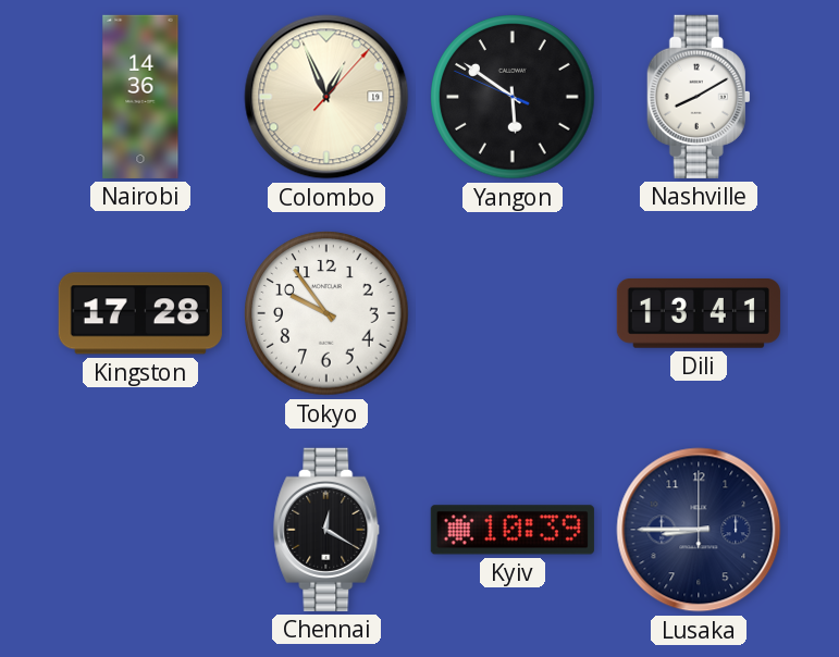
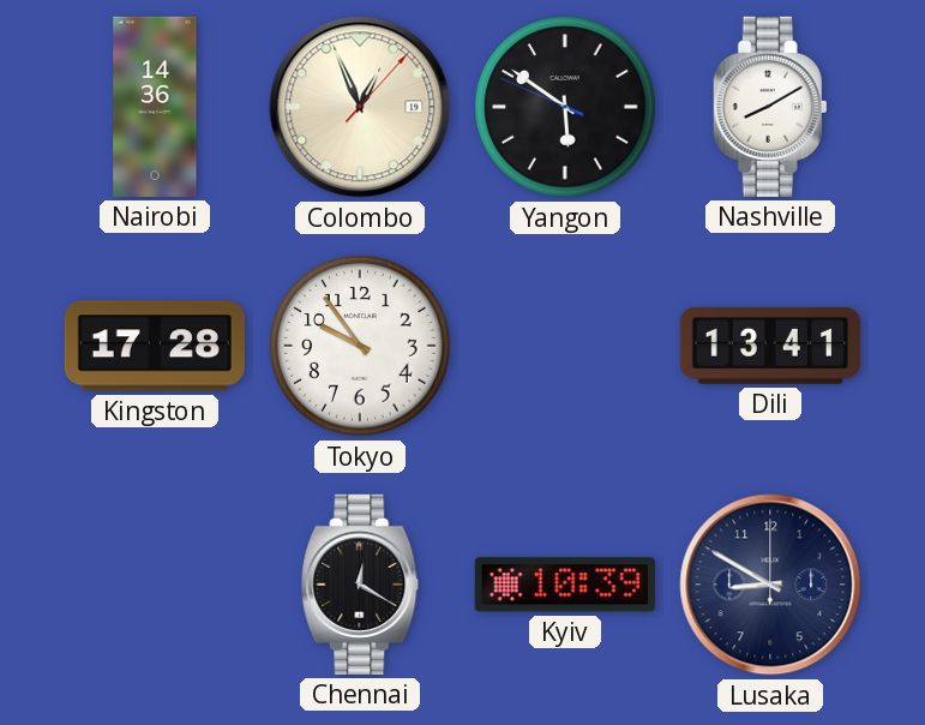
Lusaka: 8:45 -> 8:50
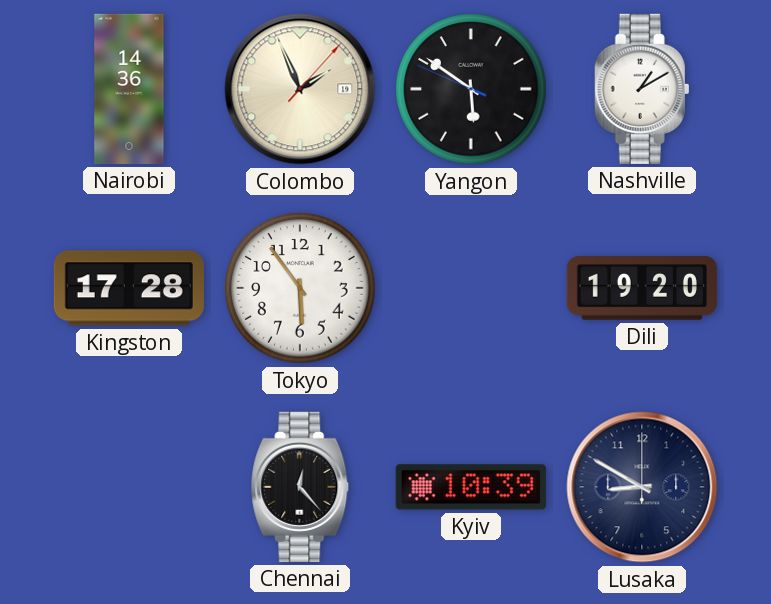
Colombo: 12:56 -> 1:56
Nashville: 8:10 -> 1:10
Tokyo: 9:54 -> 5:54
Dili: 13:41 -> 19:20
Chennai: 12:20 -> 12:23
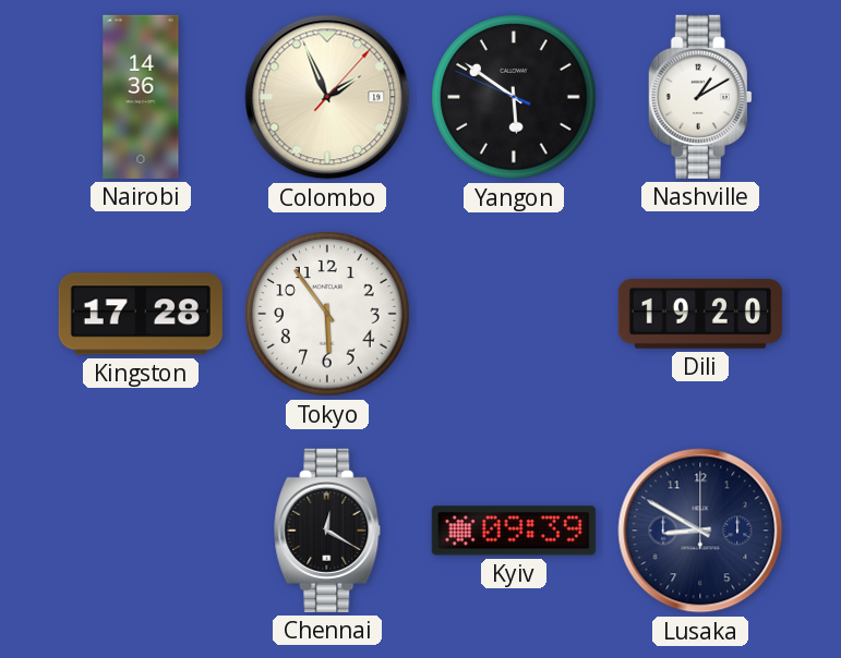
Chennai: 12:23 -> 12:20
Kyiv: 10:39 -> 09:39
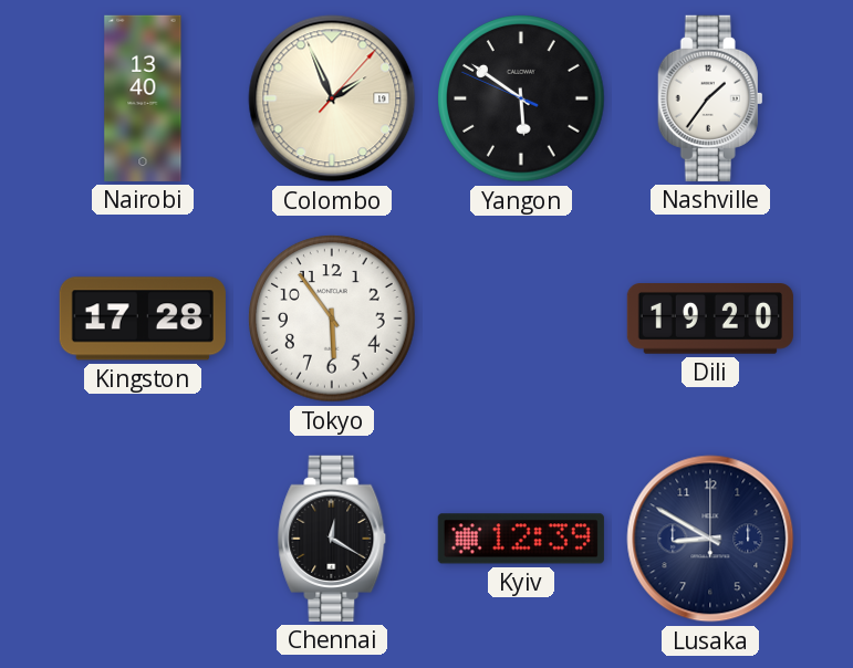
Nairobi: 14:36 -> 13:40
Nashville: 1:10 -> 1:36
Kyiv: 09:39 -> 12:39
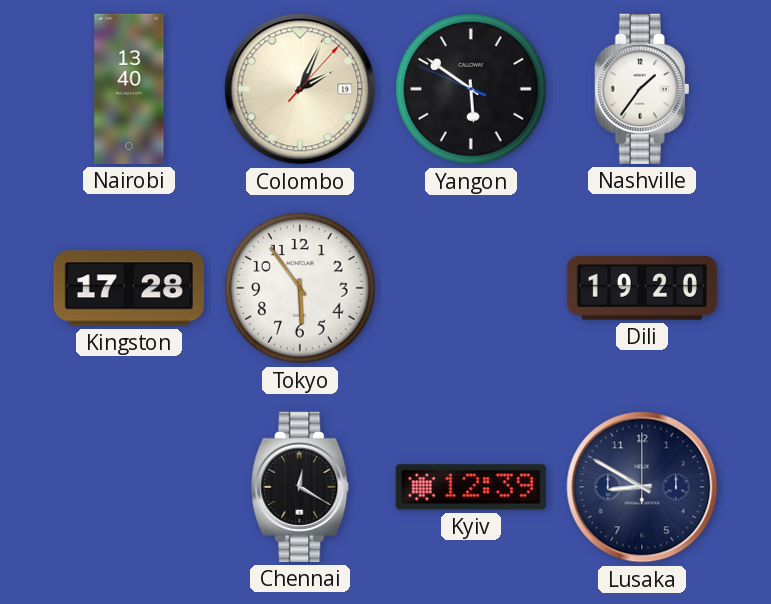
Colombo: 1:56 -> 2:04
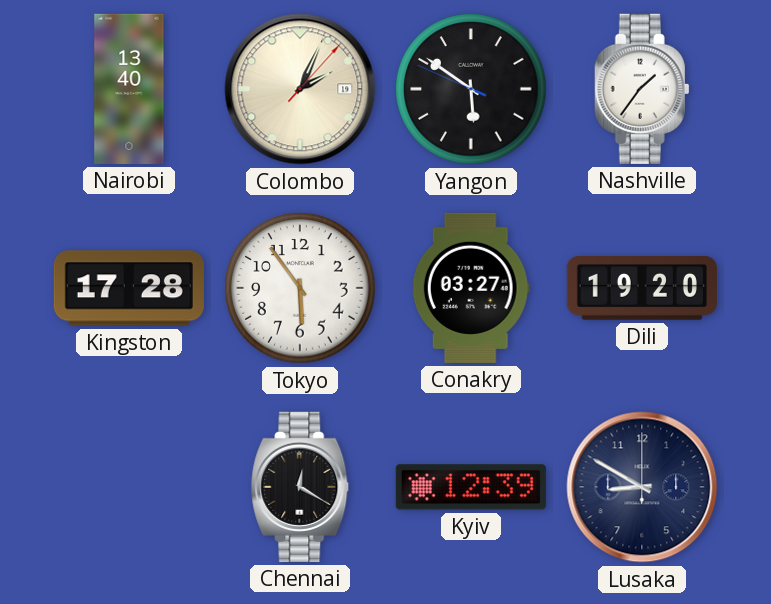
Conakry: none -> 03:27
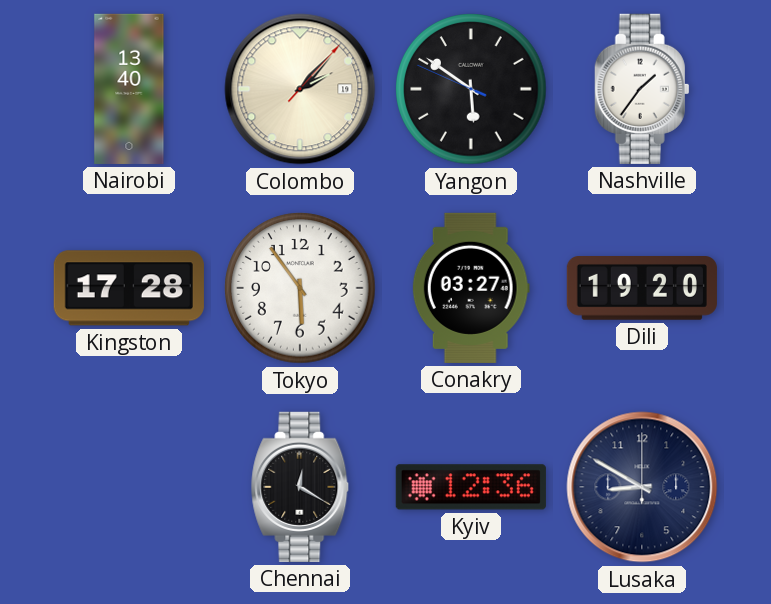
Colombo: 2:04 -> 2:07
Kyiv: 12:39 -> 12:36
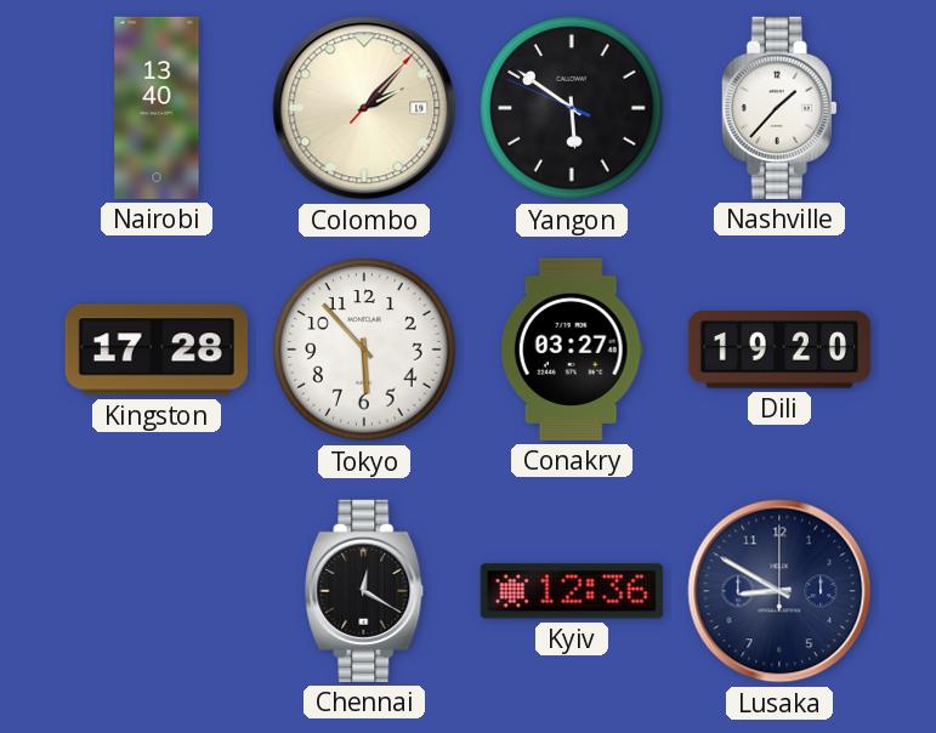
Nashville: 1:36 -> 1:37
Tokyo: 5:54 -> 5:53
